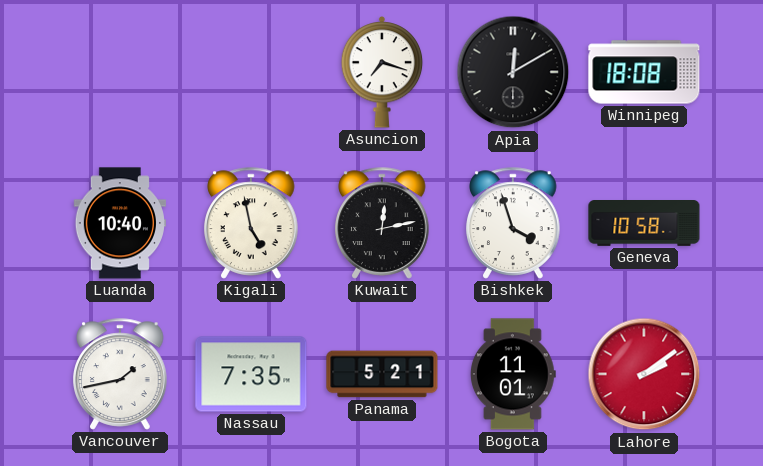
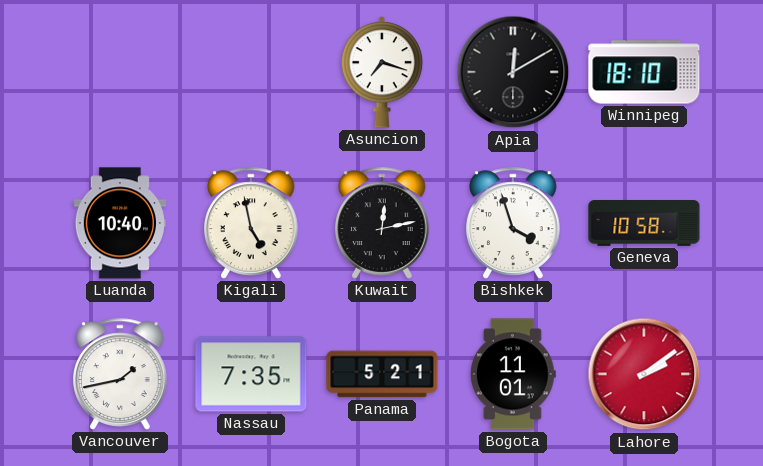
Winnipeg: 18:08 -> 18:10
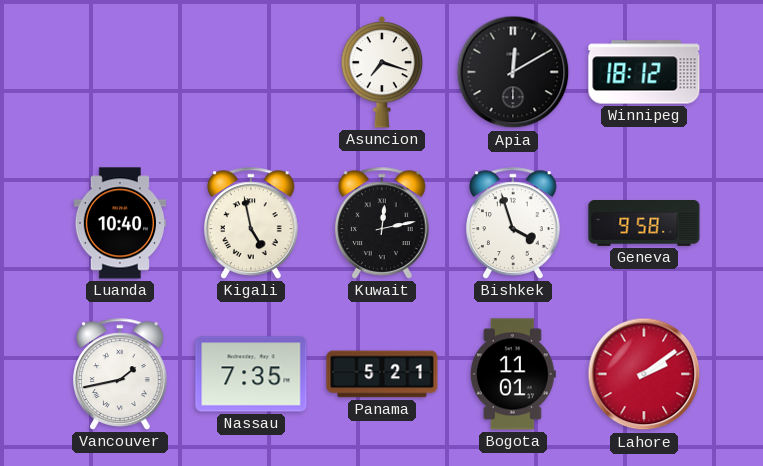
Winnipeg: 18:10 -> 18:12
Geneva: 10:58 -> 9:58
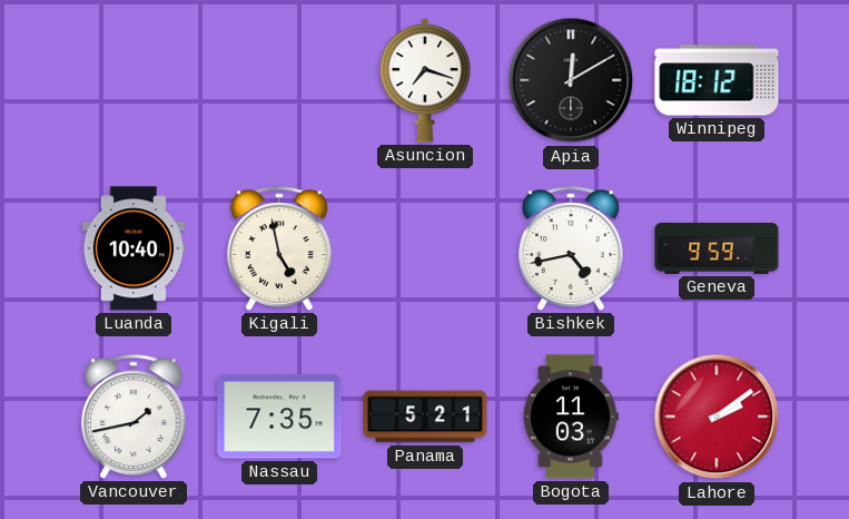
Kuwait: 12:13 -> none
Bishkek: 3:57 -> 4:43
Geneva: 9:58 -> 9:59
Bogota: 11:01 -> 11:03
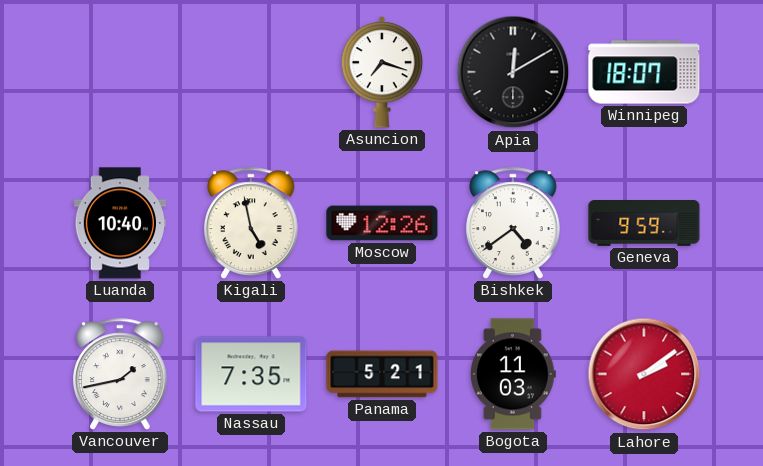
Winnipeg: 18:12 -> 18:07
Moscow: none -> 12:26
Bishkek: 4:43 -> 4:39
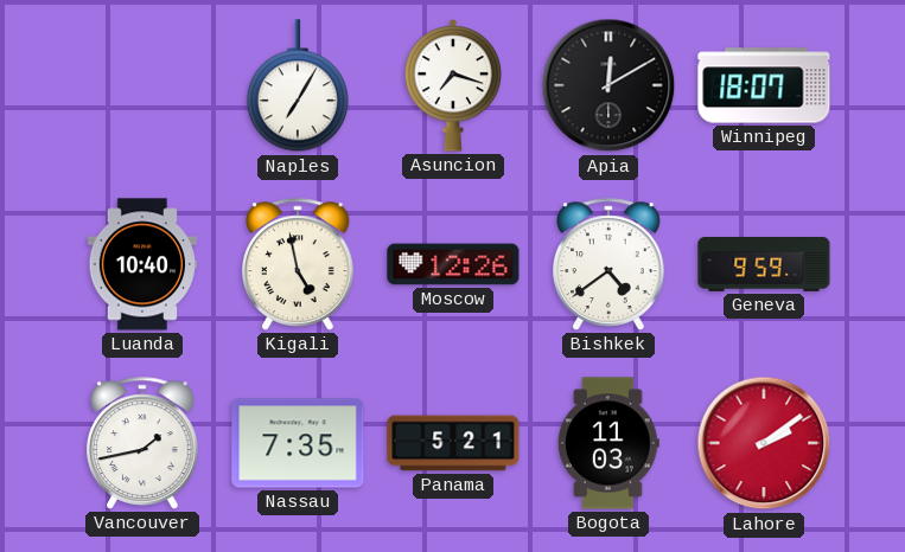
Naples: none -> 7:05
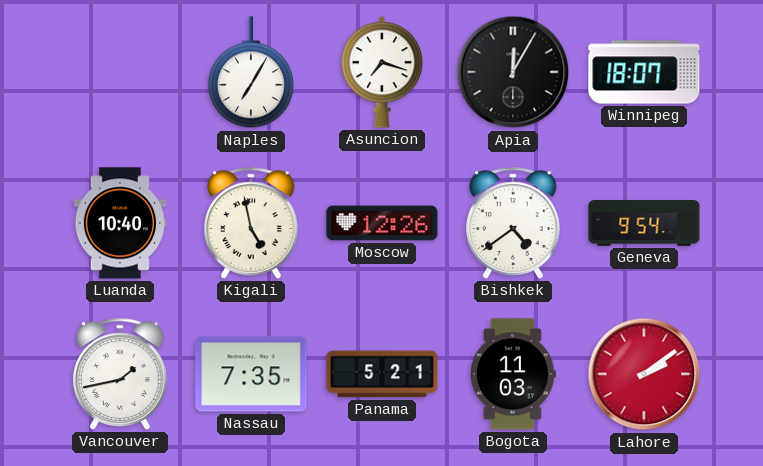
Apia: 12:10 -> 12:05
Geneva: 9:59 -> 9:54
